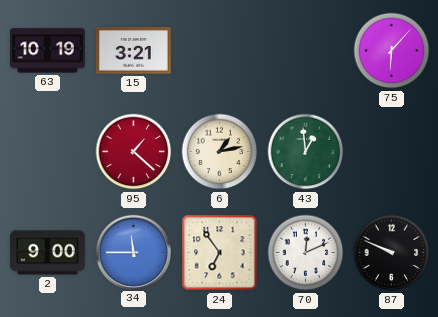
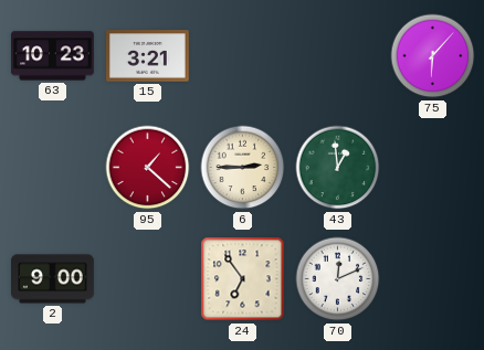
63: 10:19 -> 10:23
6: 1:13 -> 2:45
34: 11:45 -> none
87: 9:49 -> none
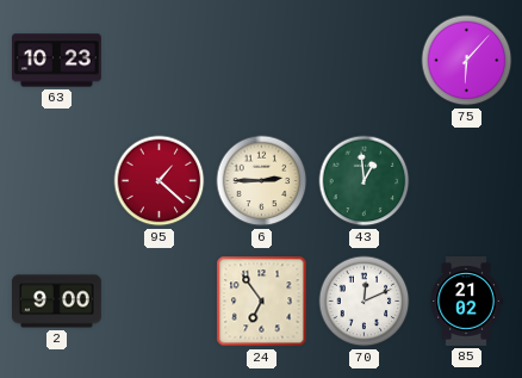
15: 3:21 -> none
85: none -> 21:02
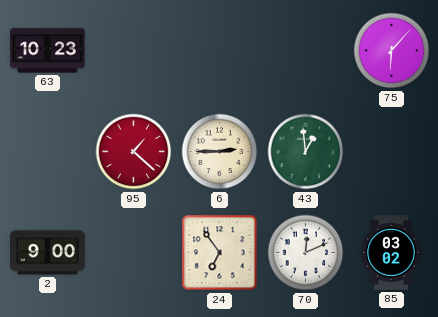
85: 21:02 -> 03:02
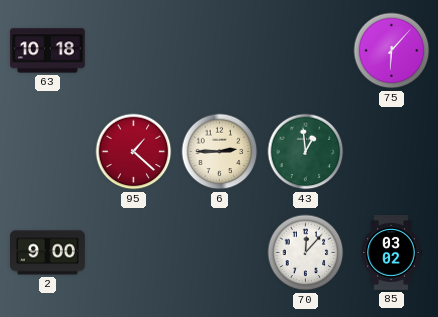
63: 10:23 -> 10:18
24: 6:54 -> none
70: 12:11 -> 12:07
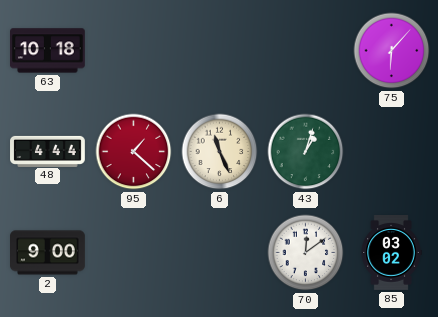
48: none -> 4:44
6: 2:45 -> 11:26
43: 12:59 -> 1:03
70: 12:07 -> 12:09
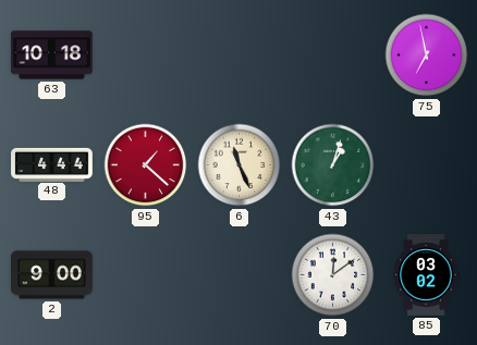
75: 6:07 -> 6:58
